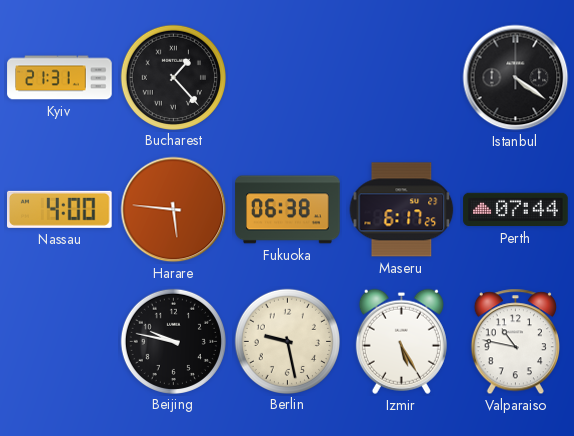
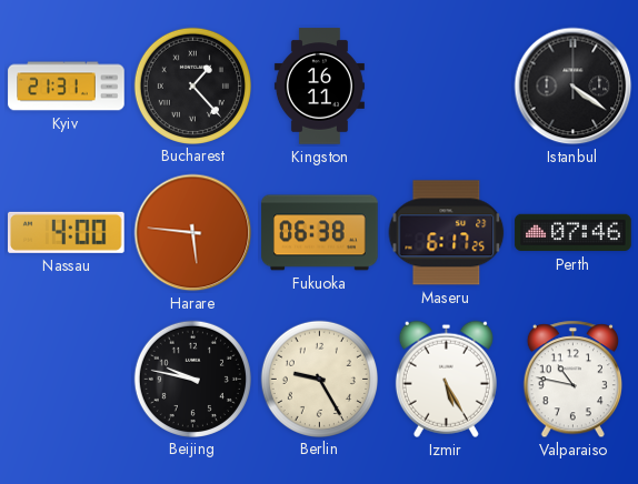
Kingston: none -> 16:11
Perth: 07:44 -> 07:46
Berlin: 9:28 -> 9:25
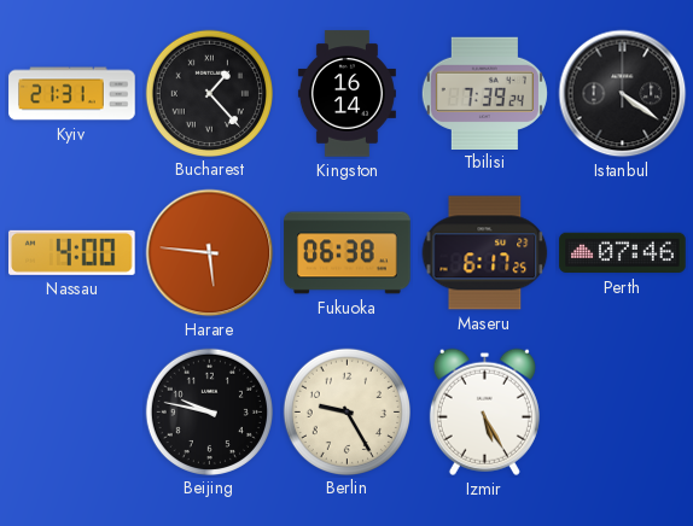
Kingston: 16:11 -> 16:14
Tbilisi: none -> 7:39
Valparaiso: 10:47 -> none
